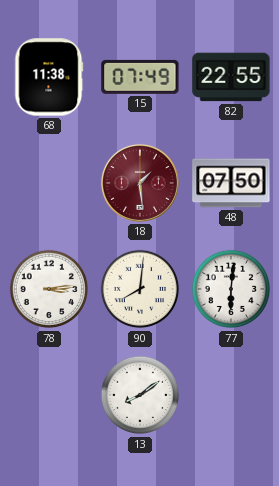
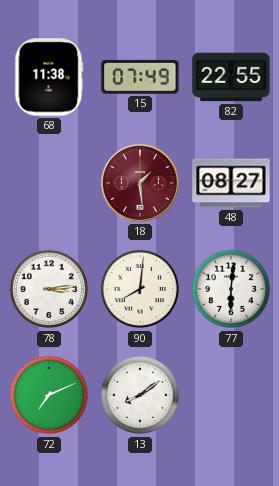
48: 07:50 -> 08:27
72: none -> 7:11
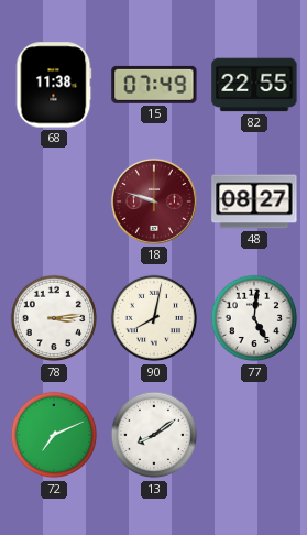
18: 1:29 -> 9:48
90: 8:01 -> 8:02
77: 6:01 -> 5:01
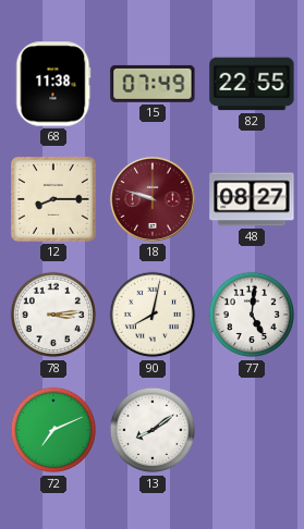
12: none -> 8:15
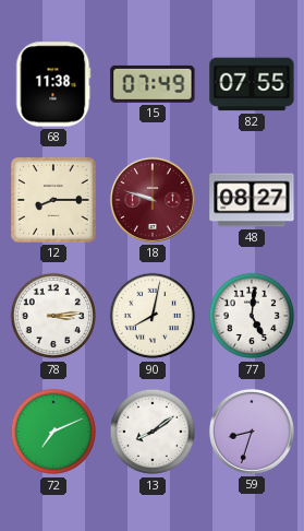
82: 22:55 -> 07:55
59: none -> 8:33
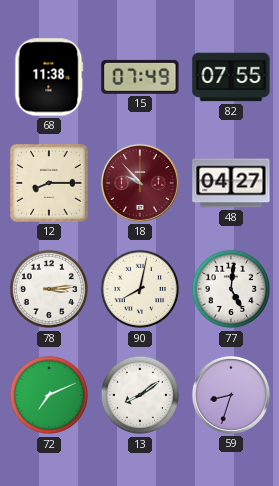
18: 9:48 -> 9:53
48: 08:27 -> 04:27
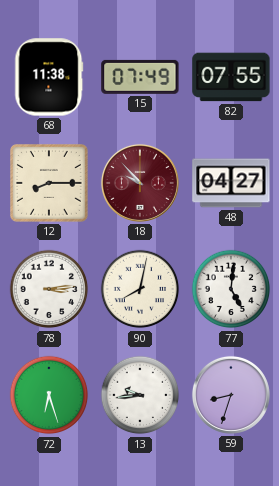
72: 7:11 -> 6:27
13: 8:09 -> 9:44
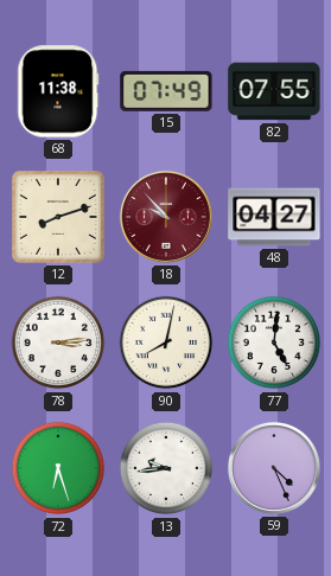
12: 8:15 -> 8:12
59: 8:33 -> 4:26
